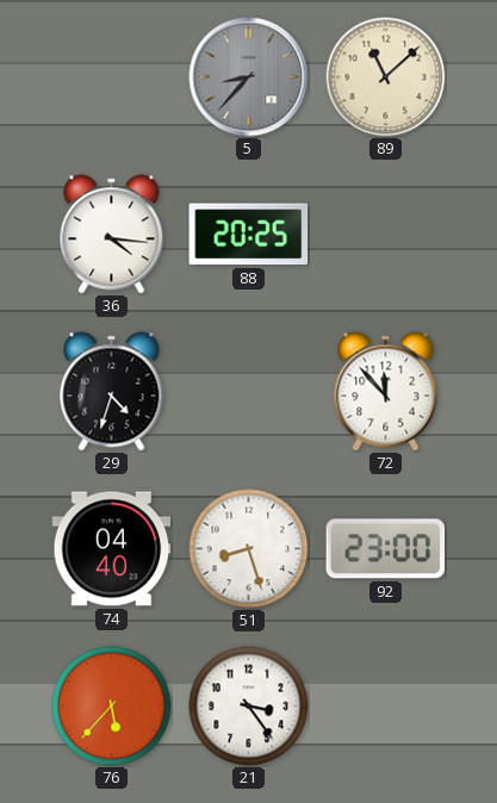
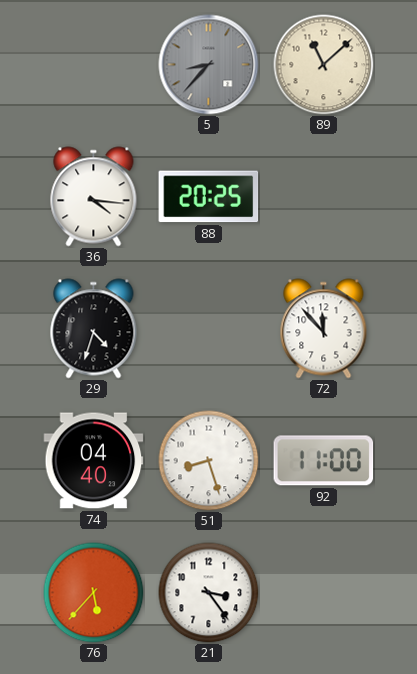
92: 23:00 -> 11:00
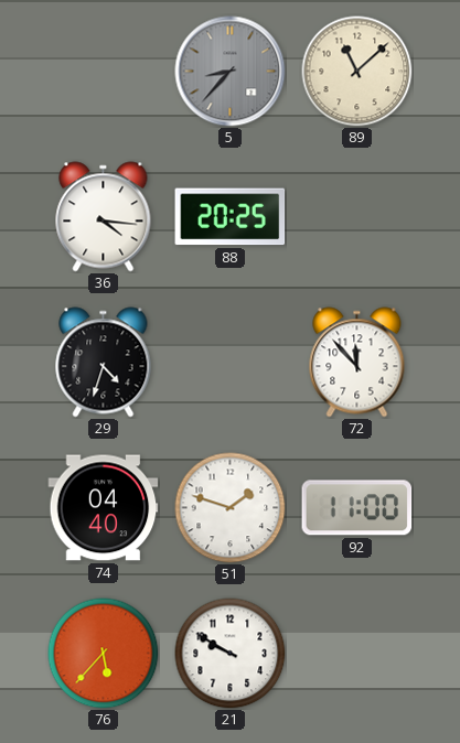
51: 8:27 -> 1:48
21: 3:24 -> 9:50
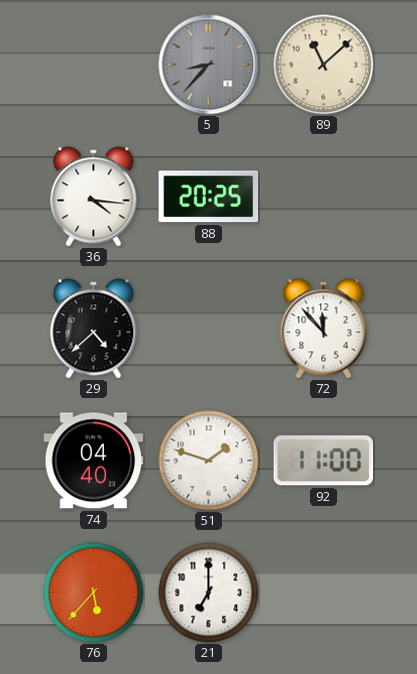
29: 4:33 -> 4:38
21: 9:50 -> 7:00
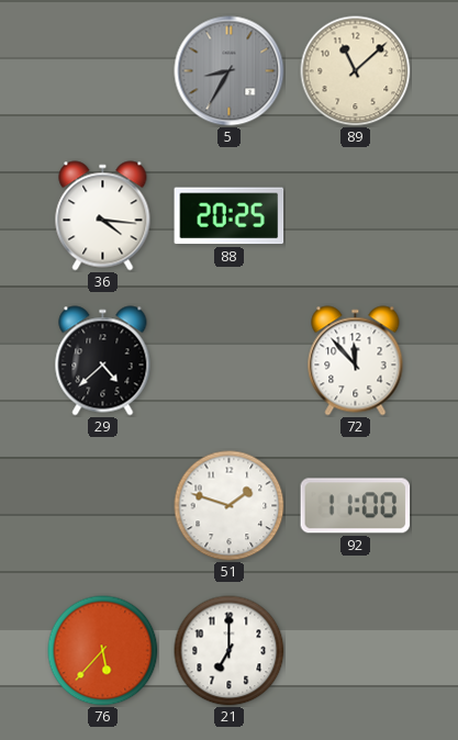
5: 8:37 -> 8:35
74: 04:40 -> none
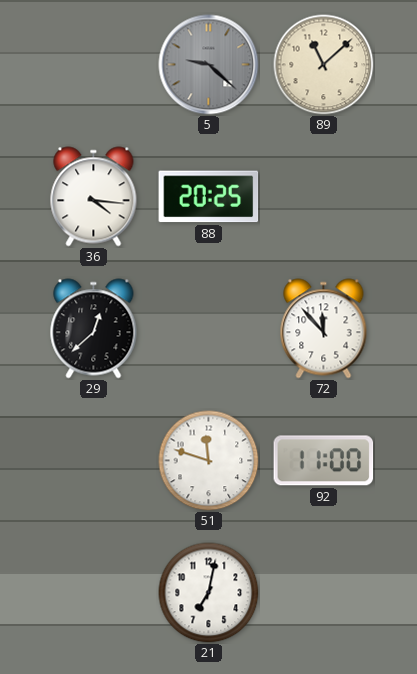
5: 8:35 -> 9:22
29: 4:38 -> 12:38
51: 1:48 -> 11:48
76: 5:37 -> none
21: 7:00 -> 7:02
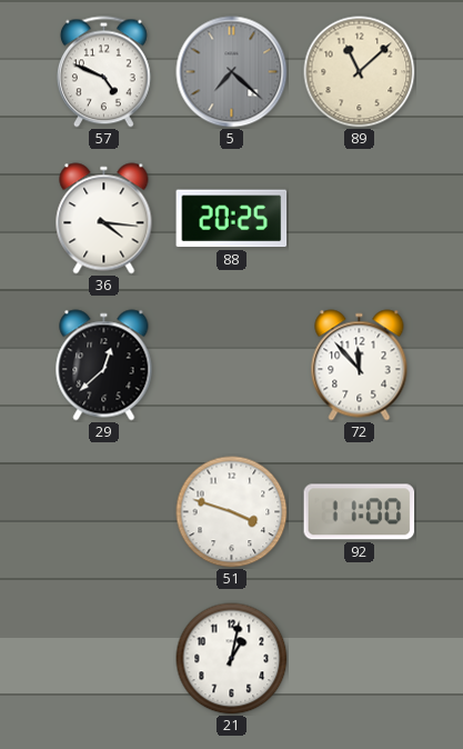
57: none -> 4:49
5: 9:22 -> 7:22
51: 11:48 -> 3:48
21: 7:02 -> 1:02
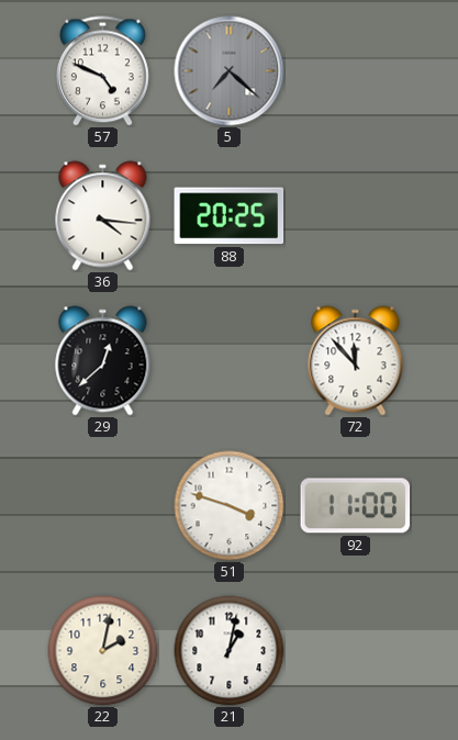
89: 11:08 -> none
22: none -> 2:02
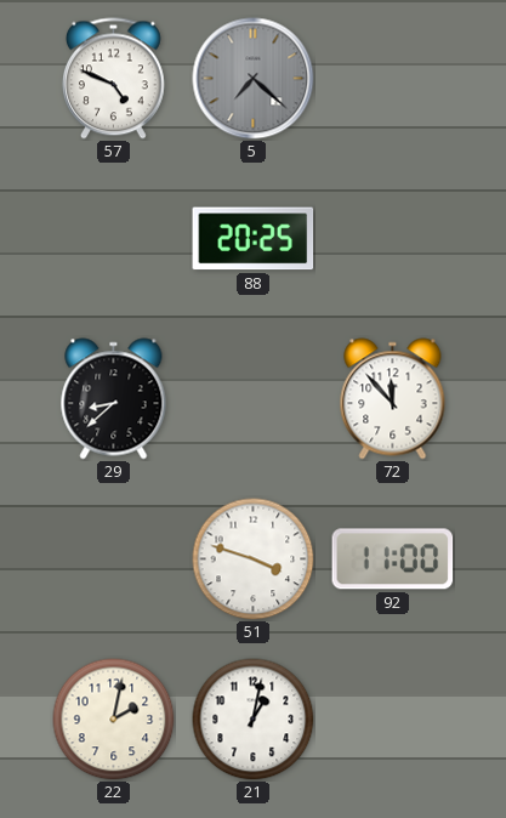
36: 4:16 -> none
29: 12:38 -> 8:38
